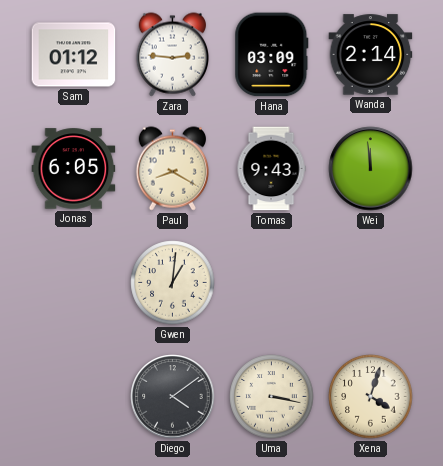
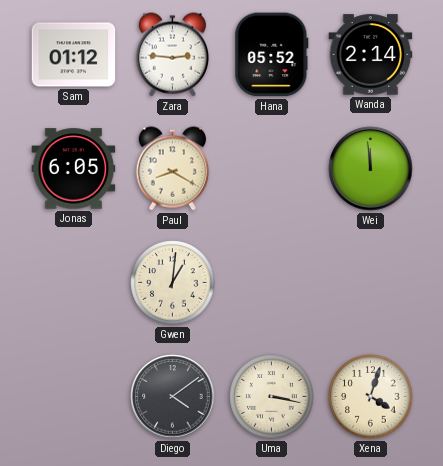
Hana: 03:09 -> 05:52
Tomas: 9:43 -> none
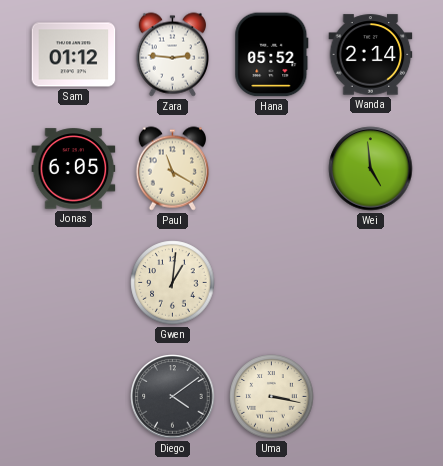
Paul: 8:20 -> 11:20
Wei: 11:59 -> 4:59
Xena: 4:03 -> none
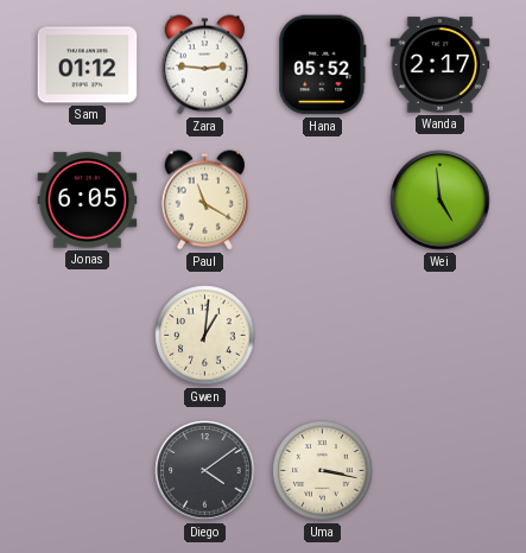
Wanda: 2:14 -> 2:17
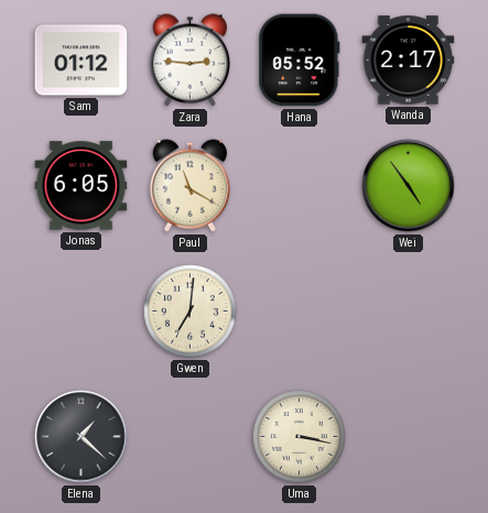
Wei: 4:59 -> 4:54
Gwen: 1:01 -> 7:01
Elena: none -> 1:22
Diego: 4:09 -> none
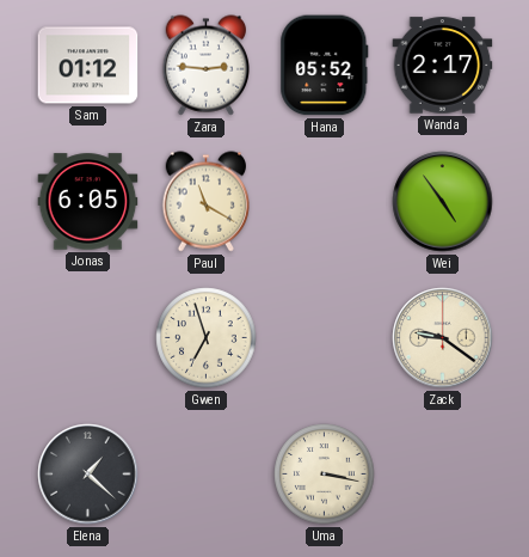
Gwen: 7:01 -> 6:57
Zack: none -> 9:21
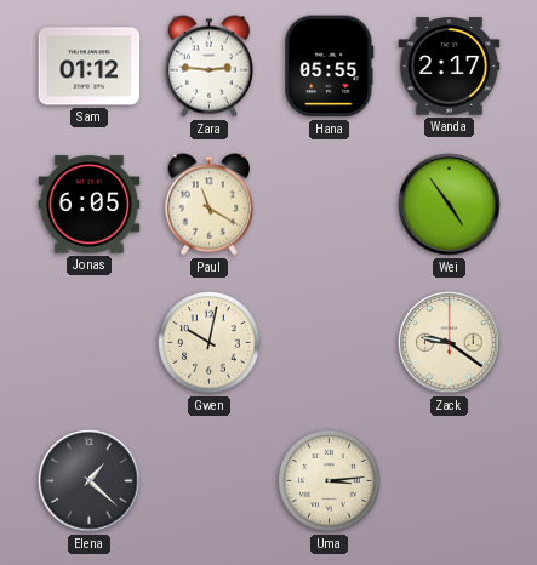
Hana: 05:52 -> 05:55
Gwen: 6:57 -> 10:02
Uma: 3:17 -> 3:14
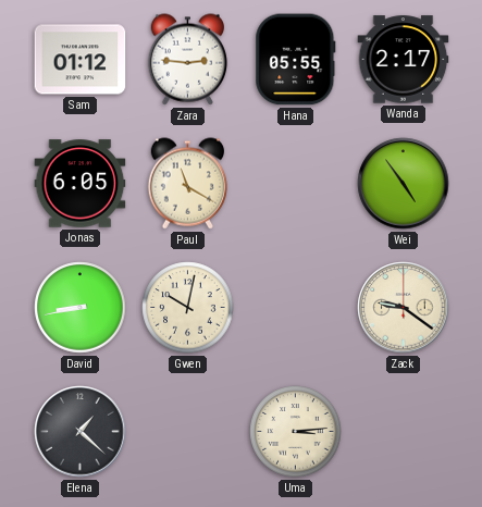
David: none -> 8:43
